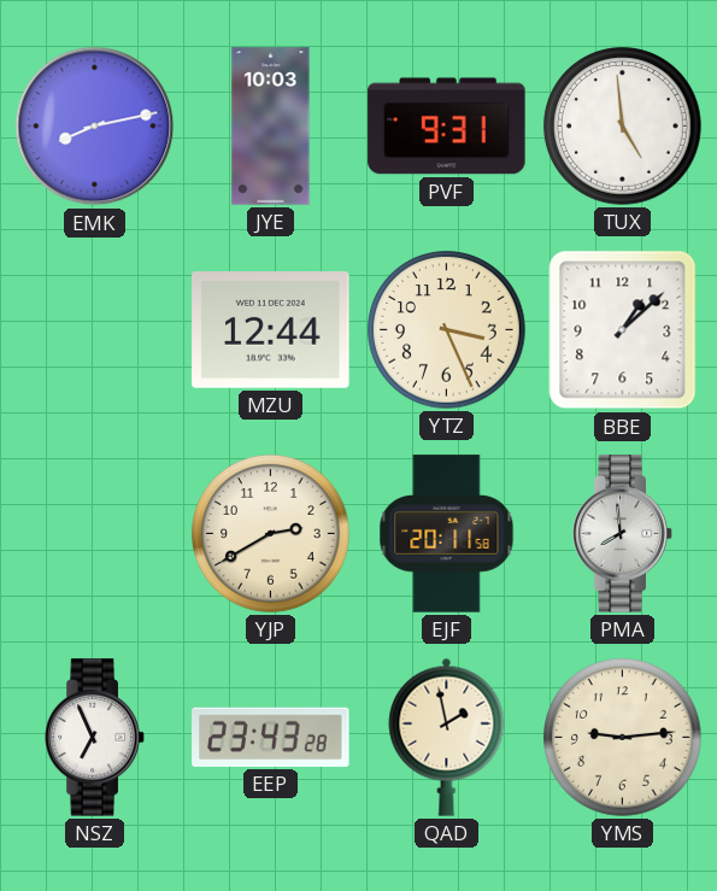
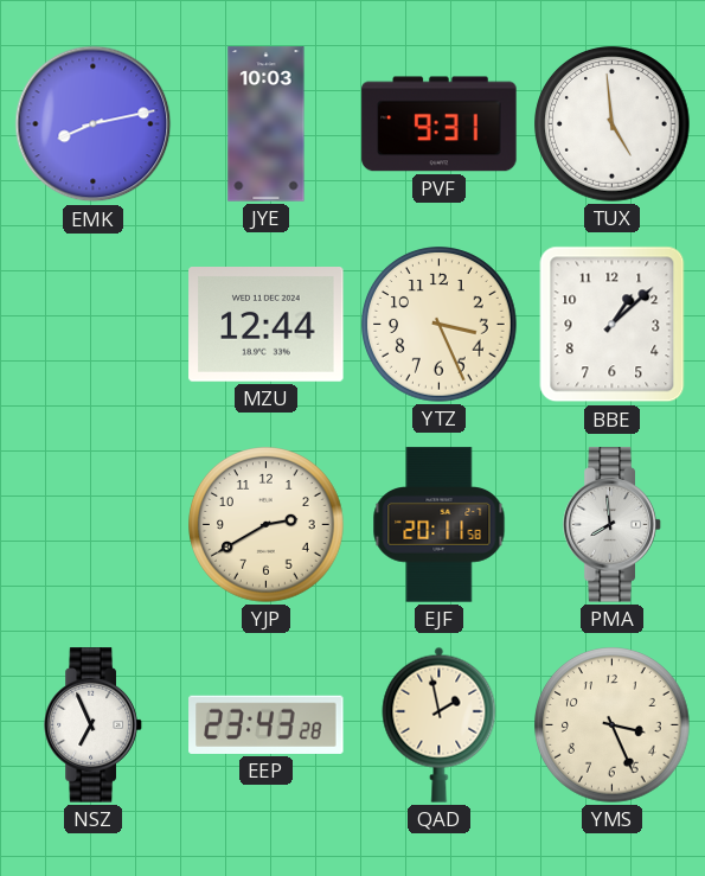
YMS: 9:14 -> 3:26
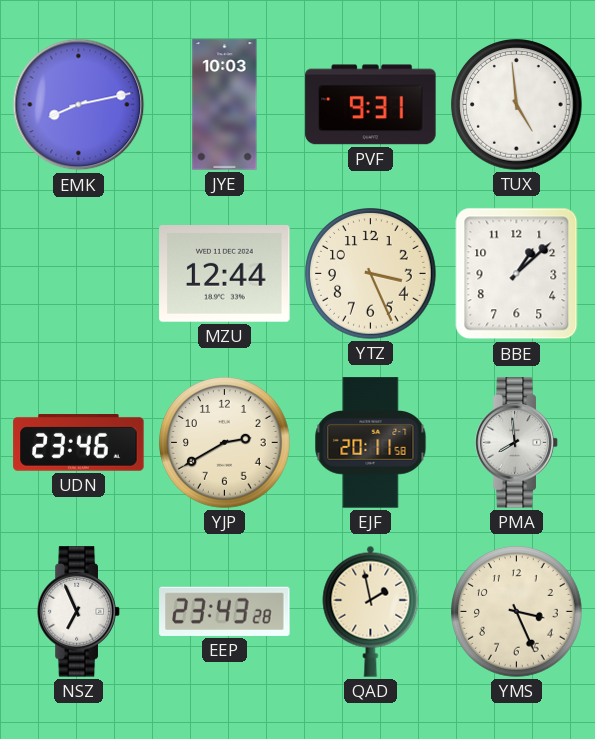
UDN: none -> 23:46
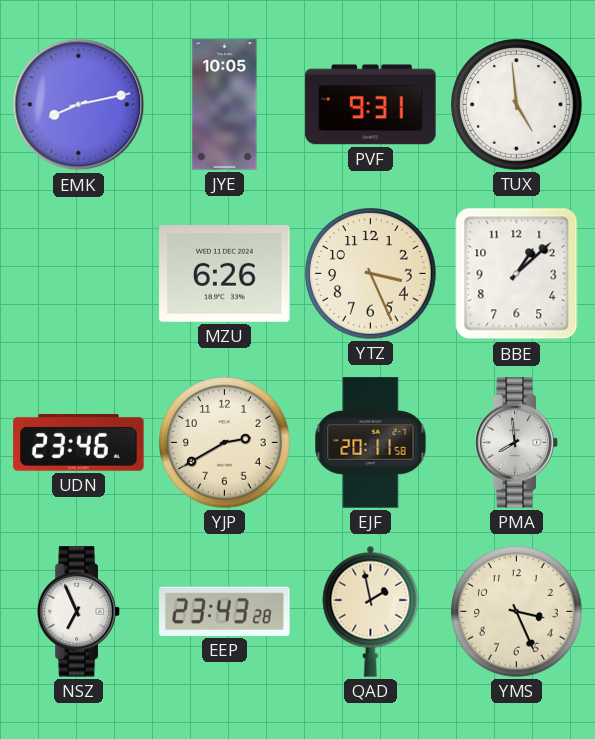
JYE: 10:03 -> 10:05
MZU: 12:44 -> 6:26
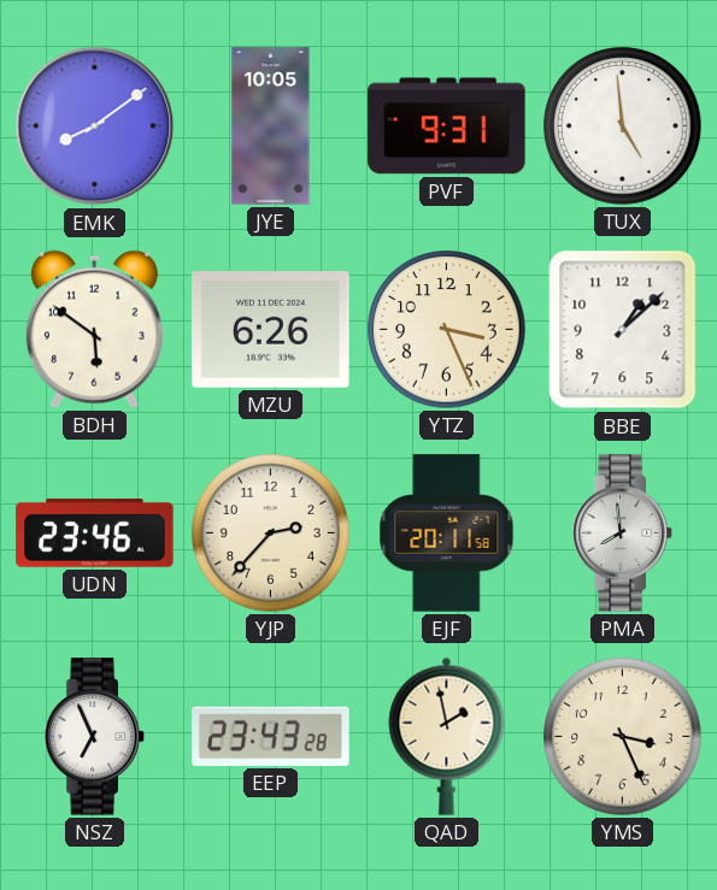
EMK: 8:13 -> 8:09
BDH: none -> 5:51
YJP: 2:40 -> 2:37
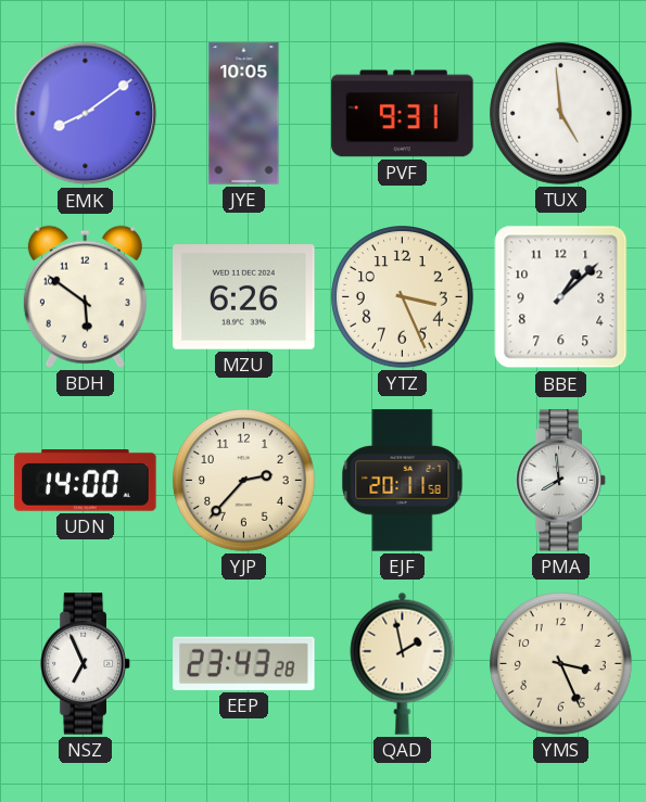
UDN: 23:46 -> 14:00
